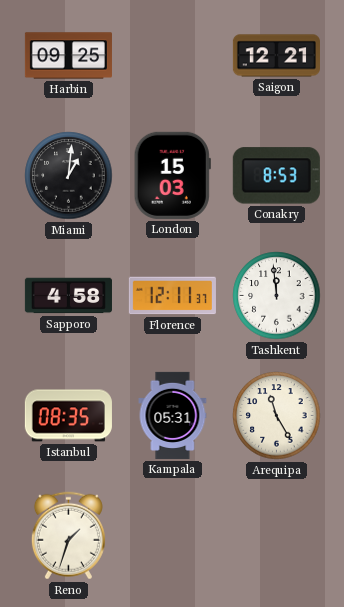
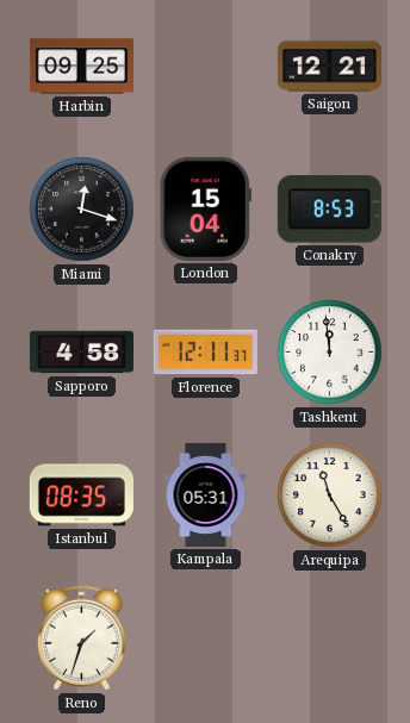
Miami: 1:01 -> 12:18
London: 15:03 -> 15:04
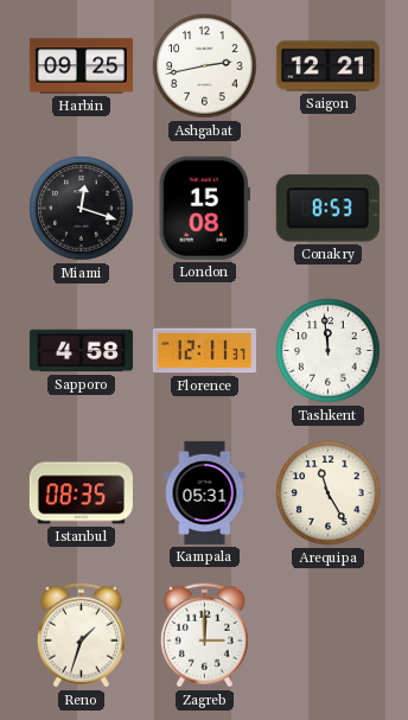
Ashgabat: none -> 2:43
London: 15:04 -> 15:08
Zagreb: none -> 3:00
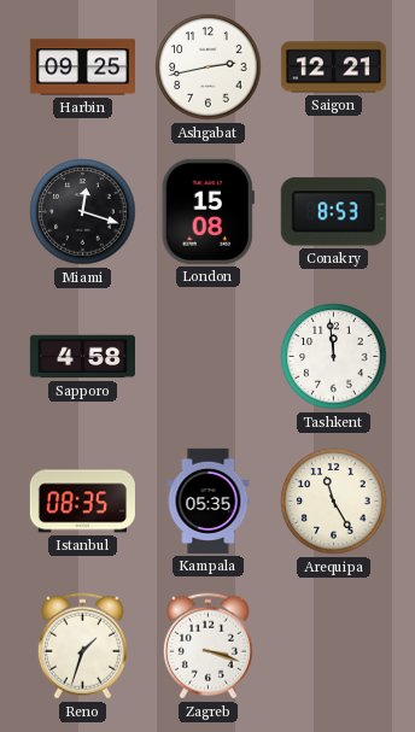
Florence: 12:11 -> none
Kampala: 05:31 -> 05:35
Zagreb: 3:00 -> 3:18
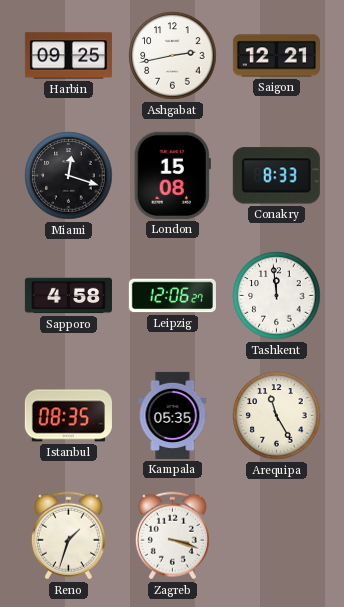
Conakry: 8:53 -> 8:33
Leipzig: none -> 12:06
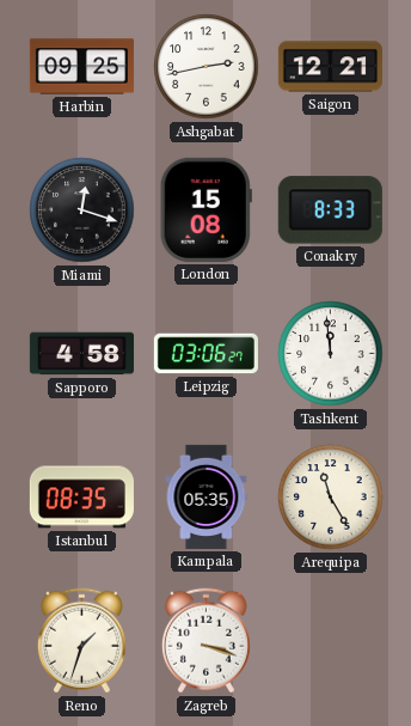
Leipzig: 12:06 -> 03:06
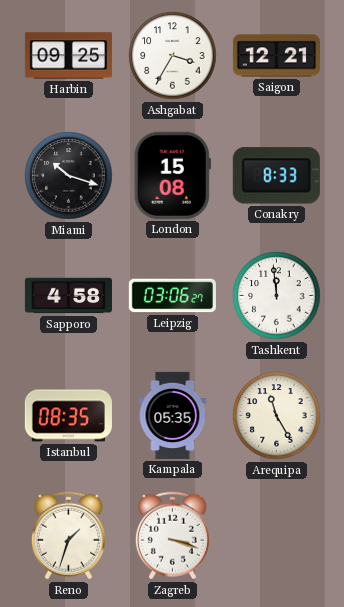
Ashgabat: 2:43 -> 3:35
Miami: 12:18 -> 10:18
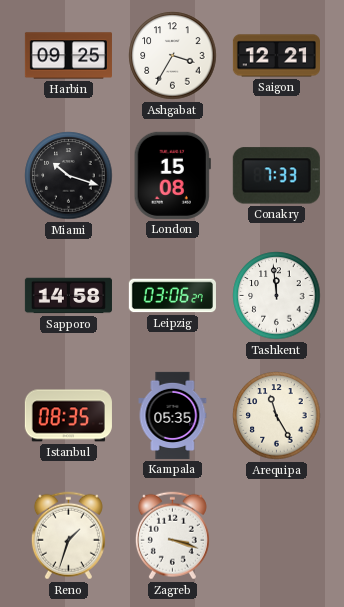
Conakry: 8:33 -> 7:33
Sapporo: 4:58 -> 14:58
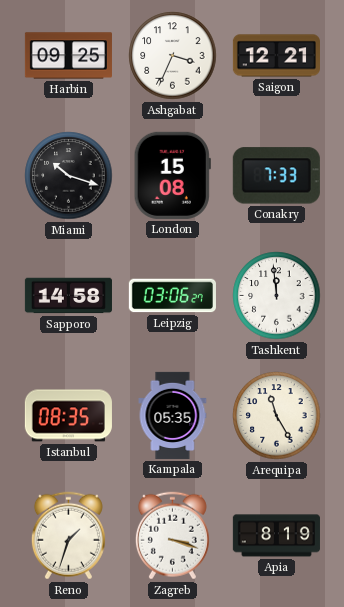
Ashgabat: 3:35 -> 3:34
Apia: none -> 8:19
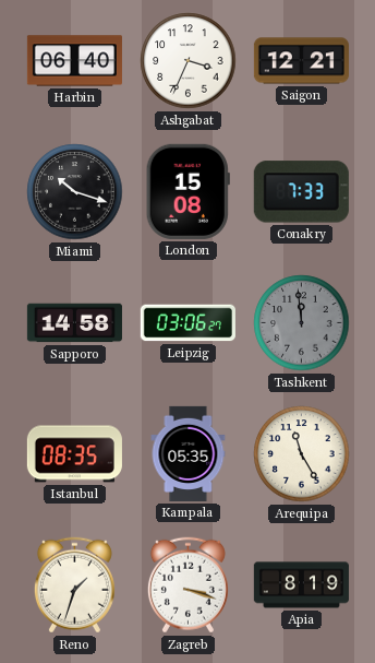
Harbin: 09:25 -> 06:40
Tashkent dial: white -> grey
